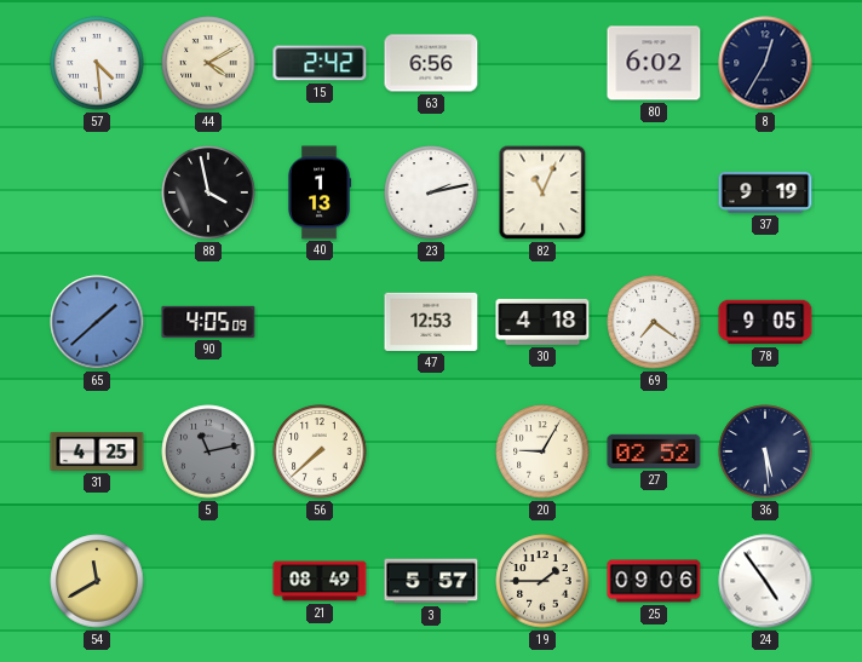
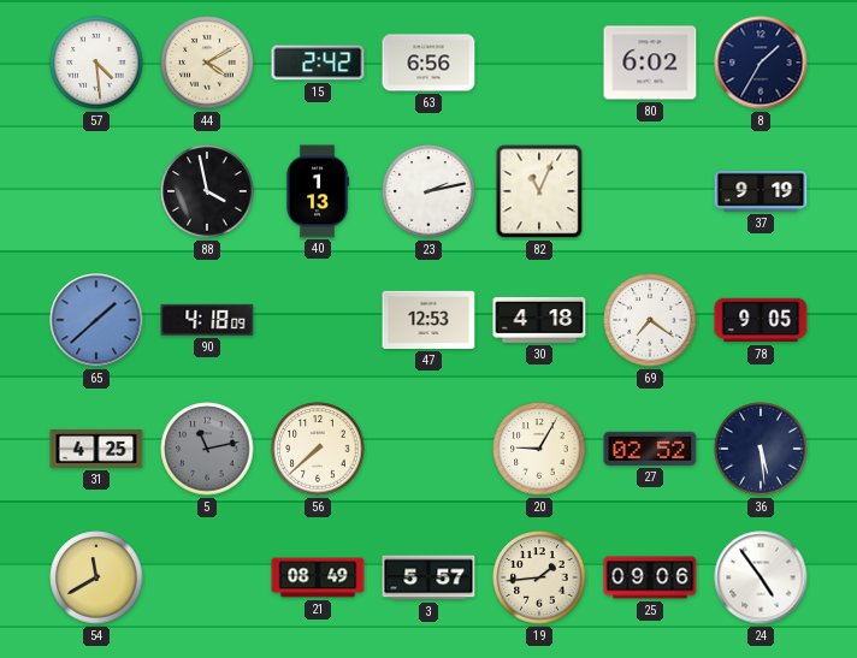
8: 12:35 -> 1:35
90: 4:05 -> 4:18
19: 1:45 -> 1:44
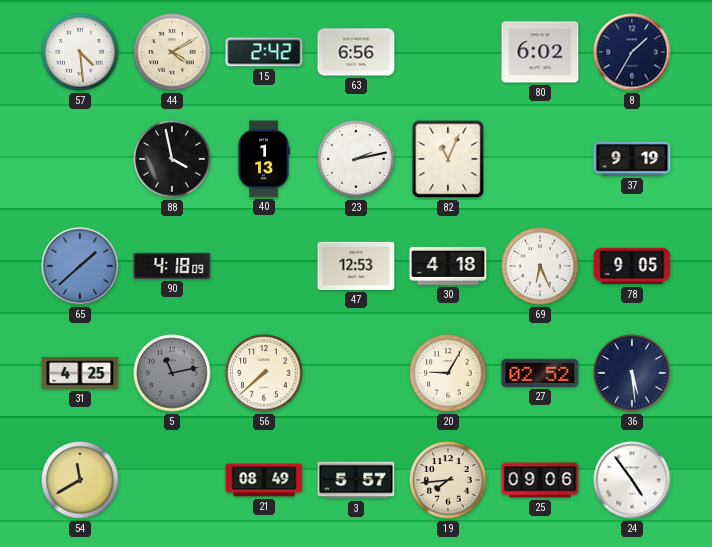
69: 7:21 -> 6:26
19: 1:44 -> 7:44
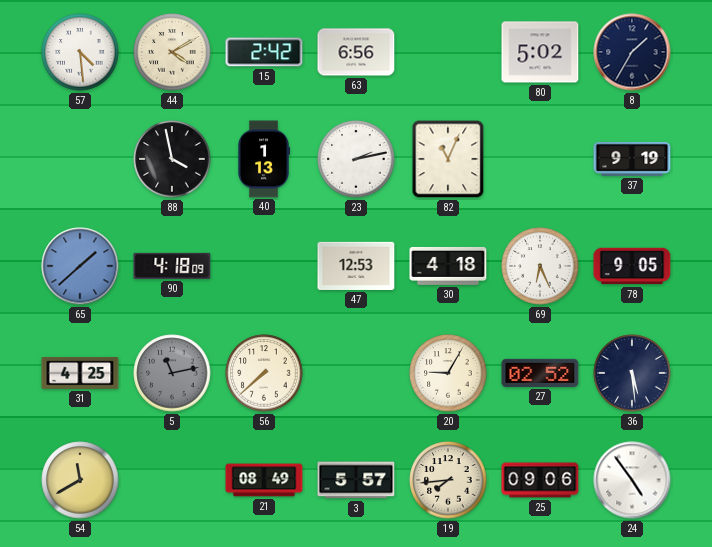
80: 6:02 -> 5:02
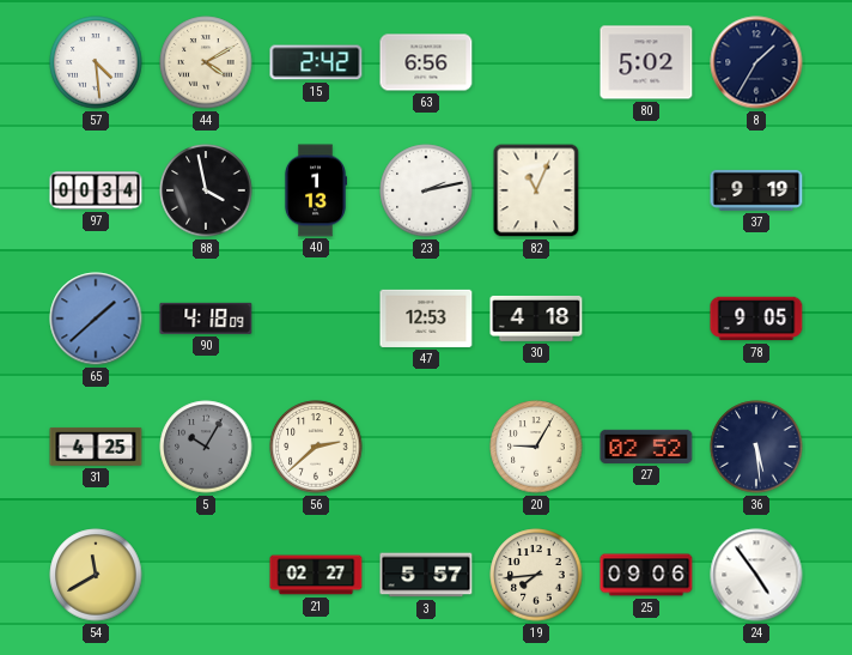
97: none -> 00:34
69: 6:26 -> none
5: 11:13 -> 10:05
56: 7:38 -> 2:38
21: 08:49 -> 02:27
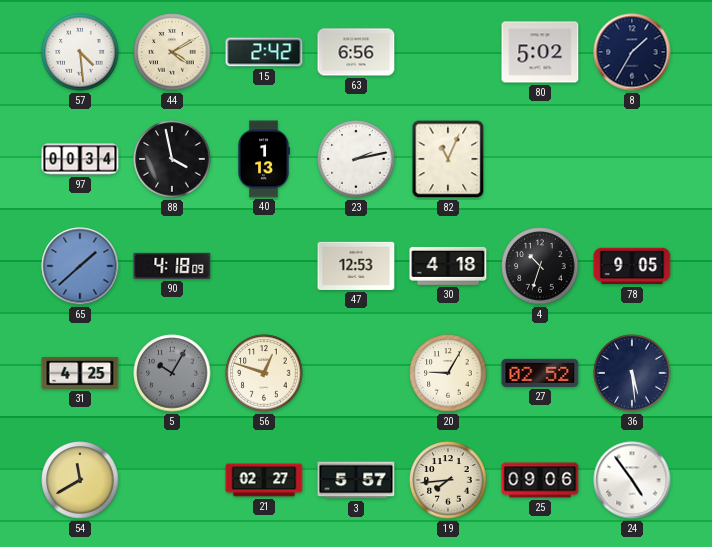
37: 9:19 -> none
4: none -> 10:33
56: 2:38 -> 12:48
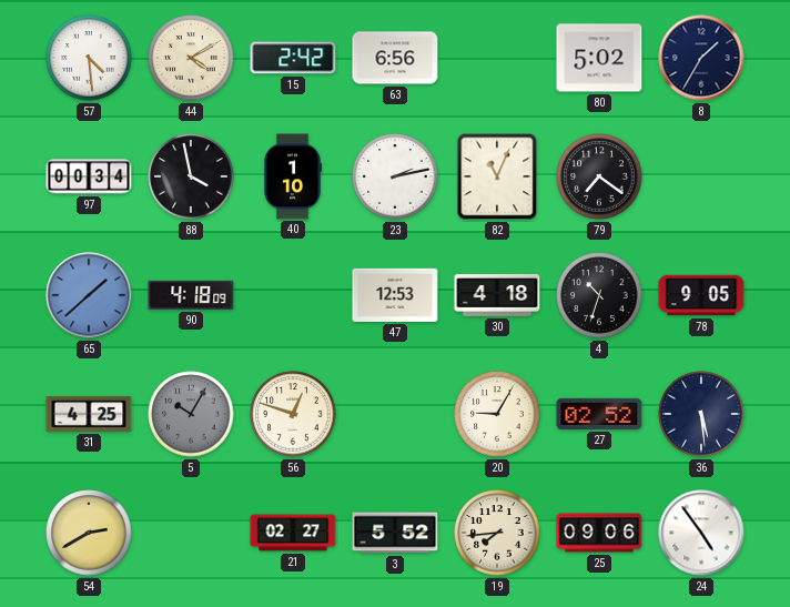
40: 1:13 -> 1:10
79: none -> 7:21
54: 11:40 -> 2:40
3: 5:57 -> 5:52
